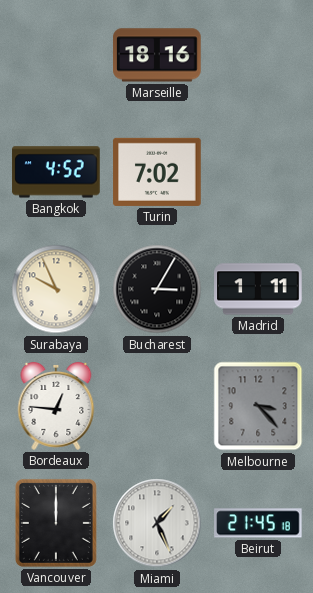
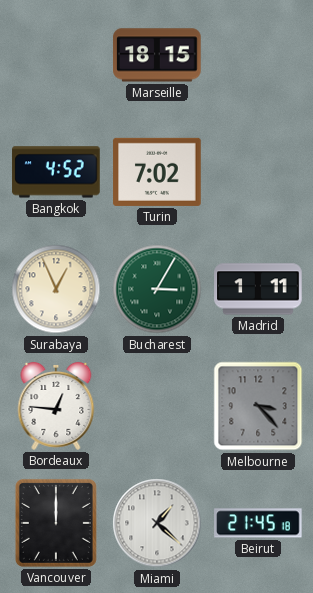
Marseille: 18:16 -> 18:15
Surabaya: 9:56 -> 12:56
Bucharest dial: black -> green
Miami: 1:26 -> 1:22
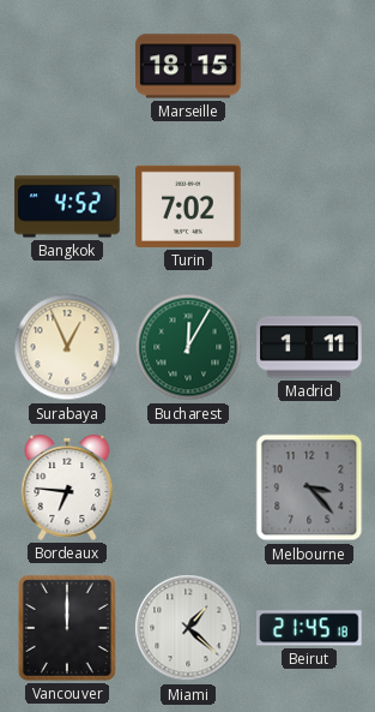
Bucharest: 3:05 -> 12:05
Bordeaux: 12:46 -> 6:46
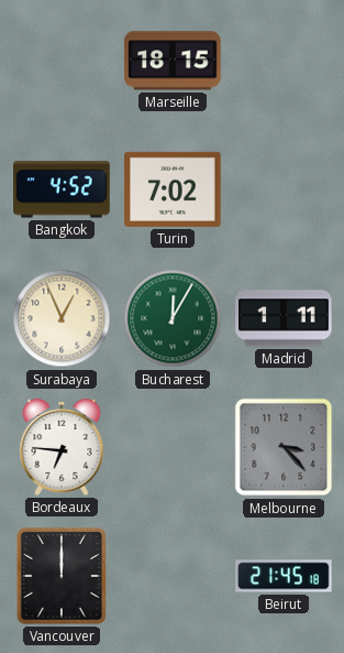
Miami: 1:22 -> none
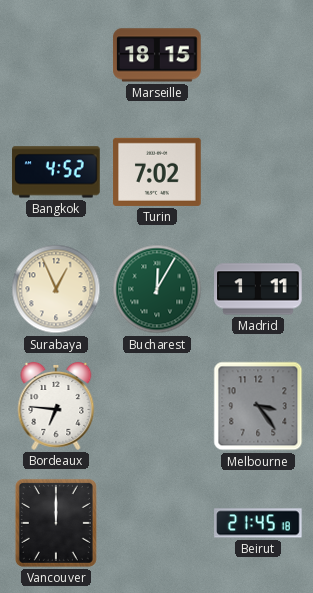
Melbourne: 3:23 -> 3:24
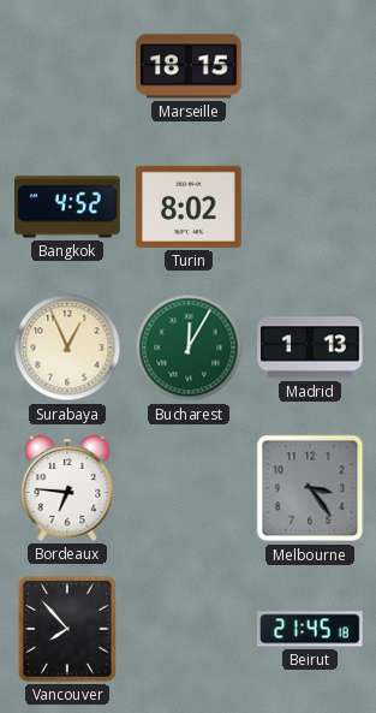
Turin: 7:02 -> 8:02
Madrid: 1:11 -> 1:13
Vancouver: 12:00 -> 7:53
